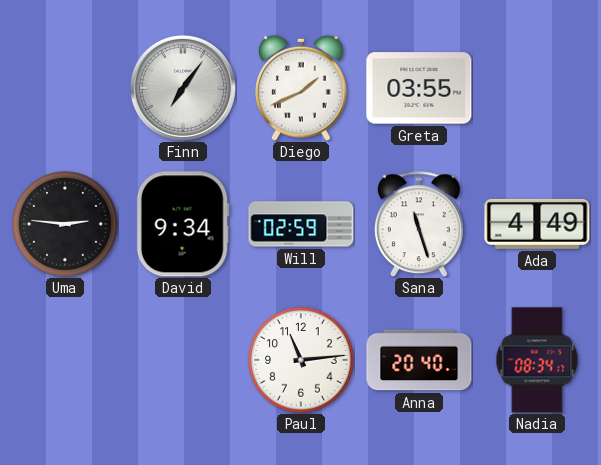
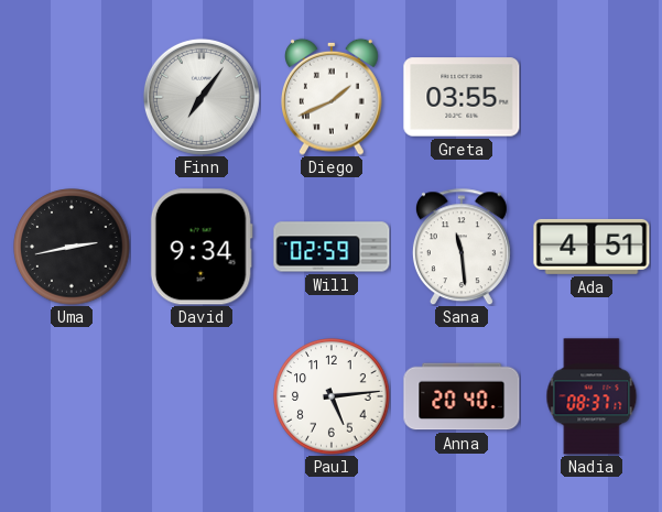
Uma: 2:46 -> 2:43
Sana: 11:27 -> 11:29
Ada: 4:49 -> 4:51
Paul: 11:14 -> 5:14
Nadia: 08:34 -> 08:37
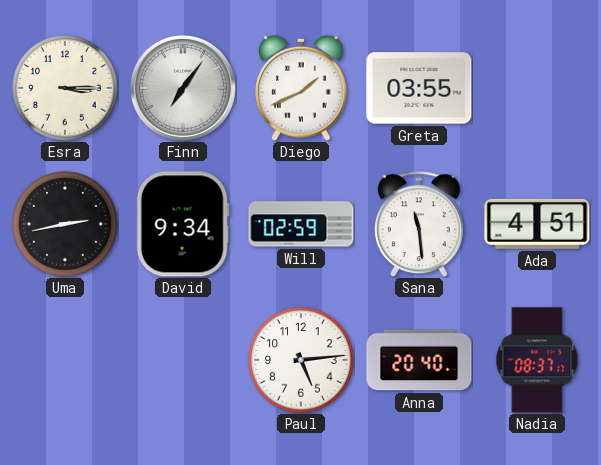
Esra: none -> 3:15
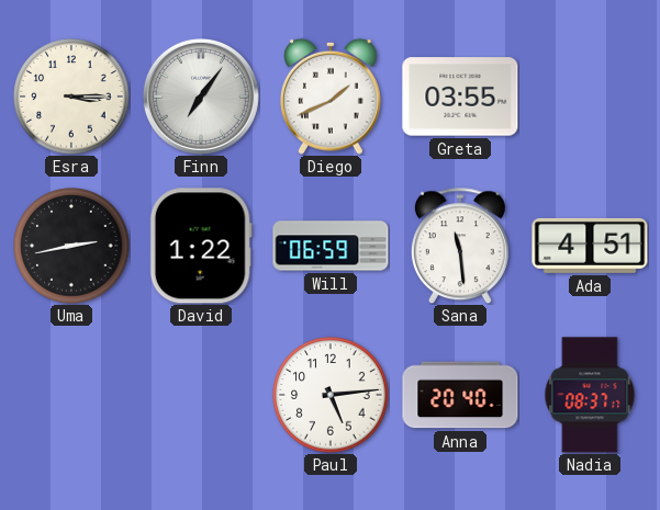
David: 9:34 -> 1:22
Will: 02:59 -> 06:59
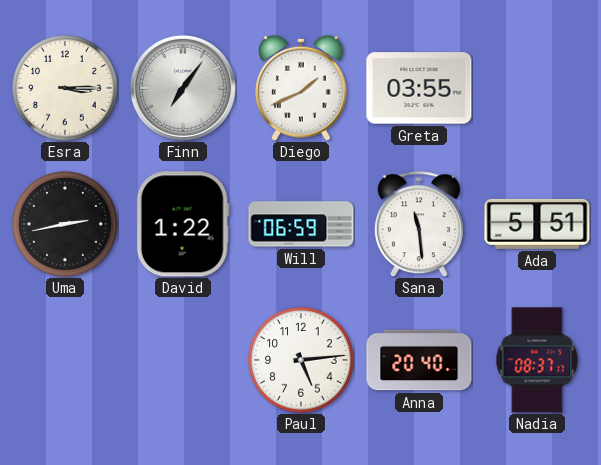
Ada: 4:51 -> 5:51
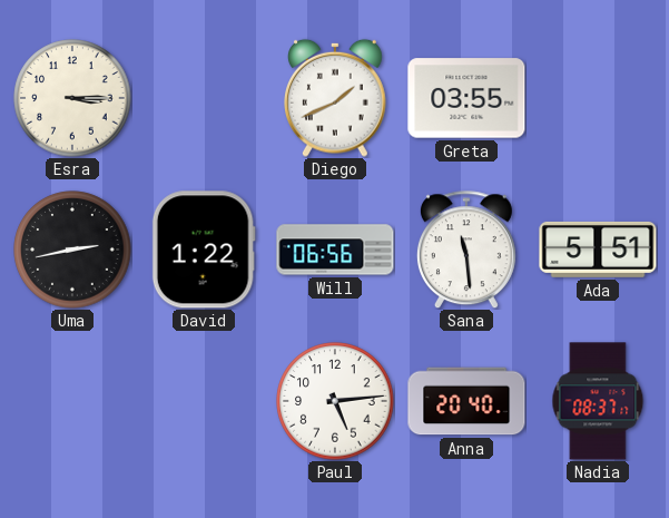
Finn: 7:06 -> none
Will: 06:59 -> 06:56
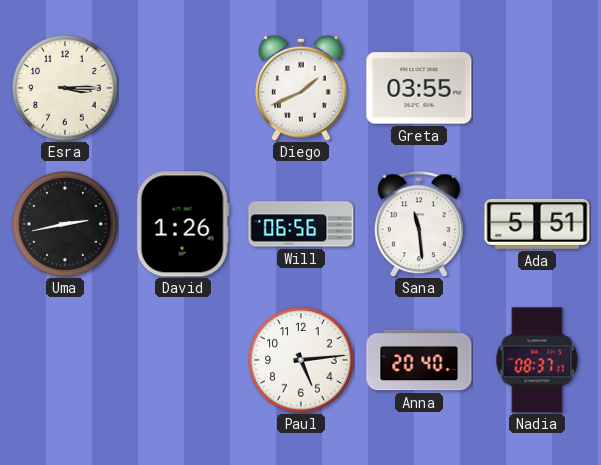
David: 1:22 -> 1:26
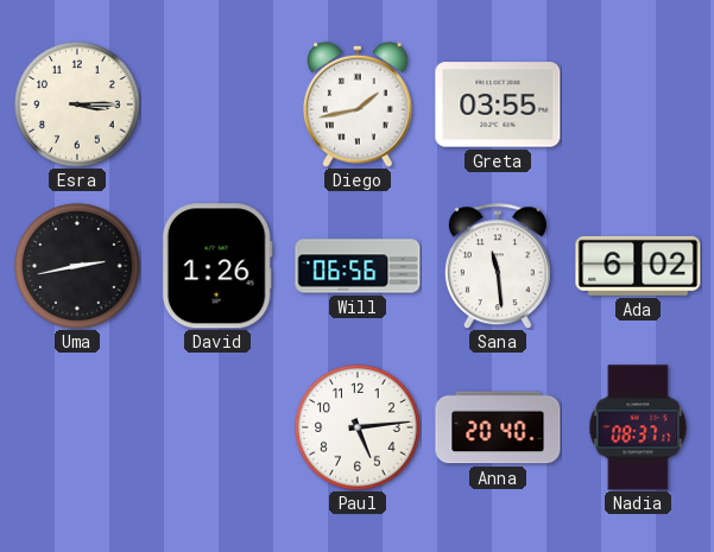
Diego: 1:41 -> 1:43
Ada: 5:51 -> 6:02
